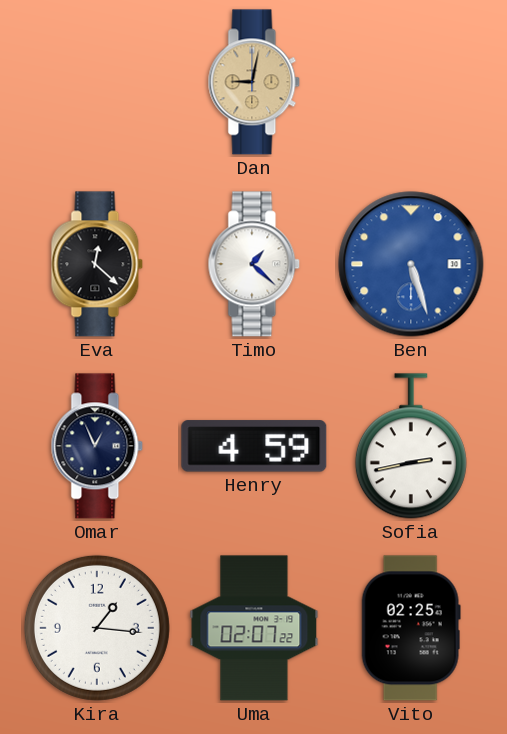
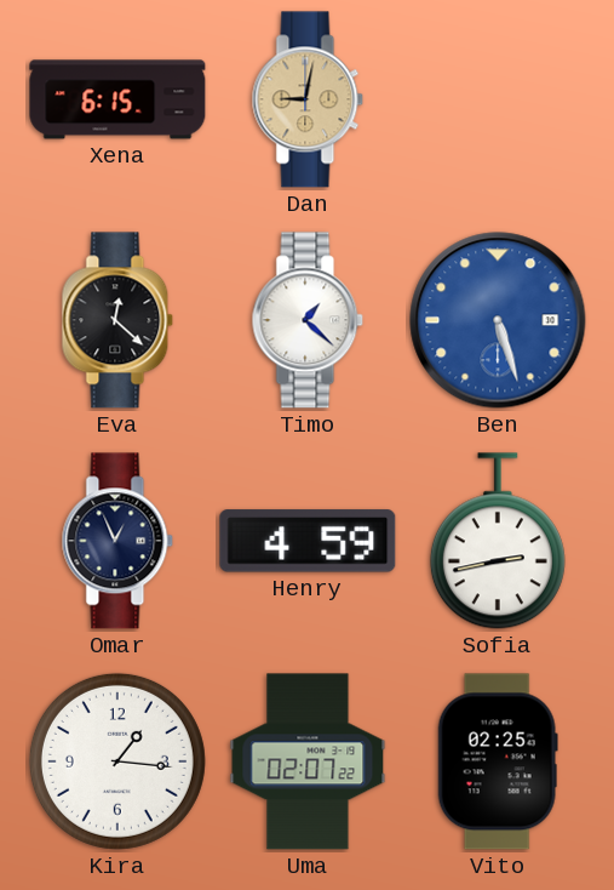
Xena: none -> 6:15
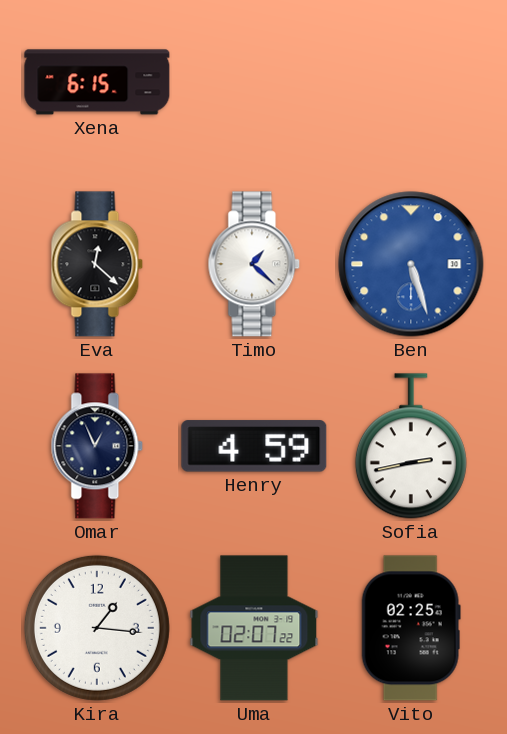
Dan: 9:02 -> none
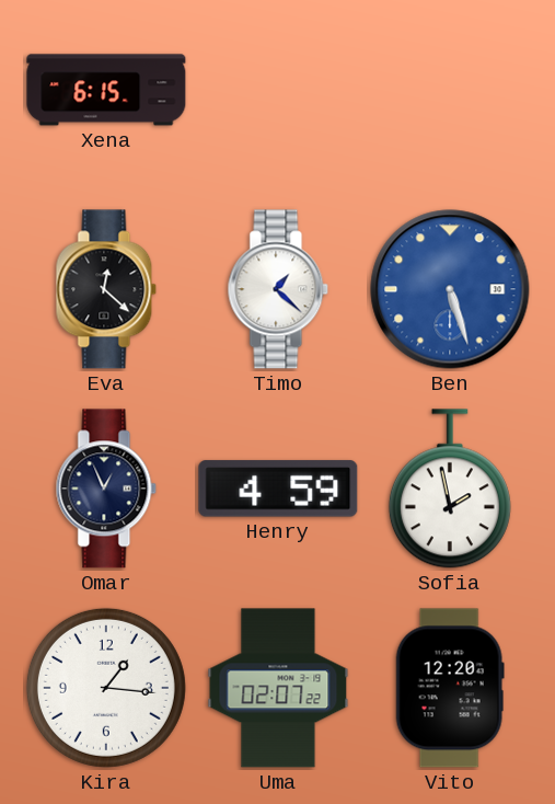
Sofia: 2:43 -> 1:58
Vito: 02:25 -> 12:20
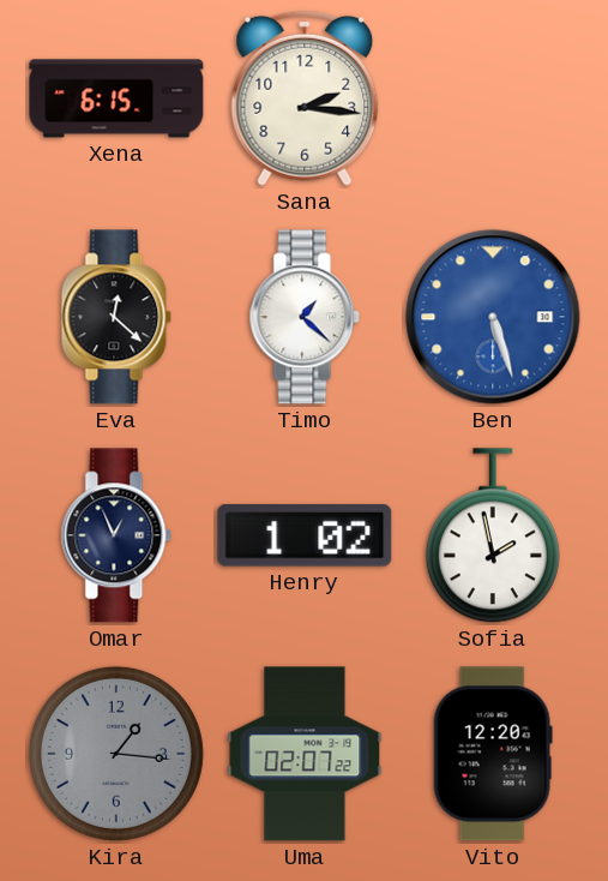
Sana: none -> 2:16
Henry: 4:59 -> 1:02
Kira dial: white -> grey
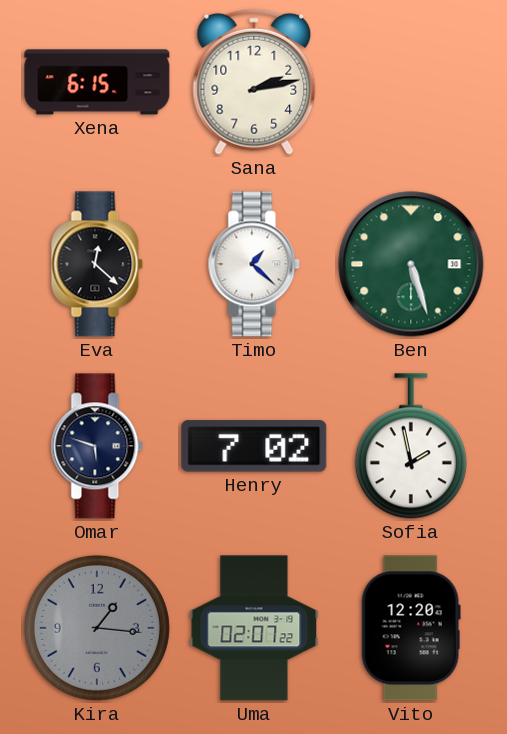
Sana: 2:16 -> 2:13
Ben dial: blue -> green
Omar: 12:56 -> 5:48
Henry: 1:02 -> 7:02
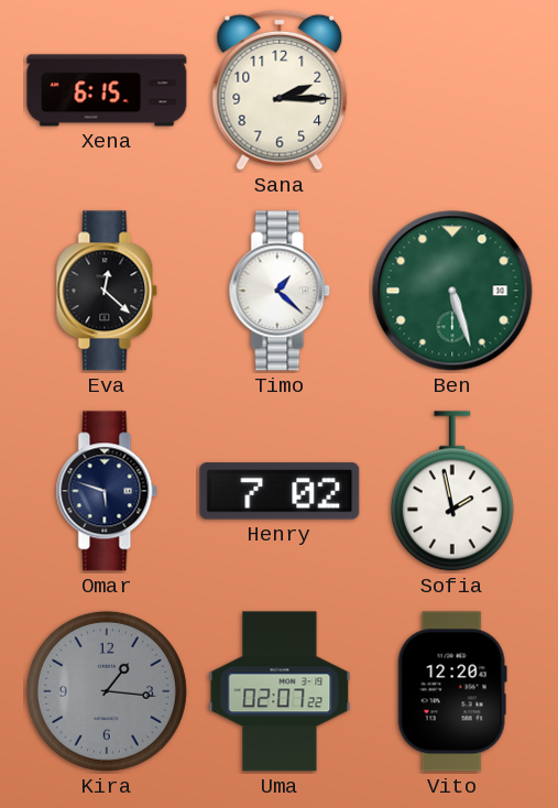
Sana: 2:13 -> 2:15
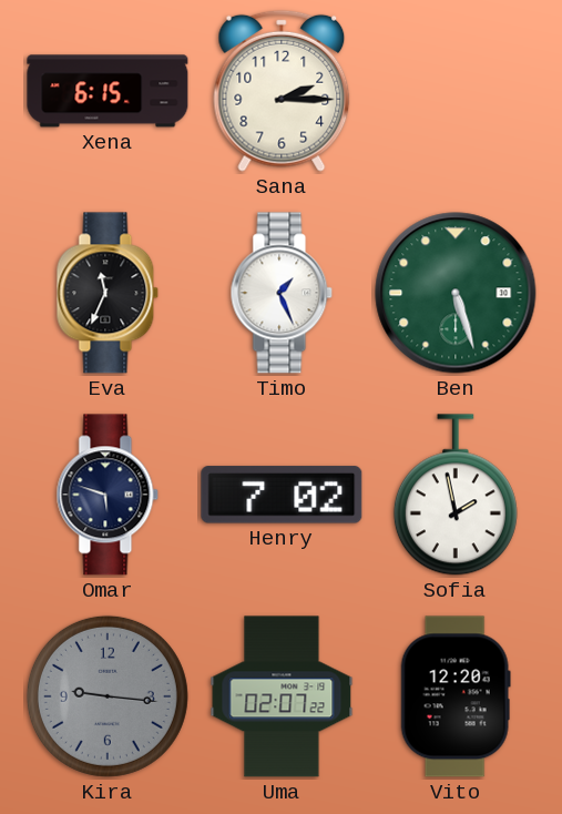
Eva: 12:22 -> 11:34
Timo: 1:22 -> 1:26
Kira: 1:16 -> 9:16
